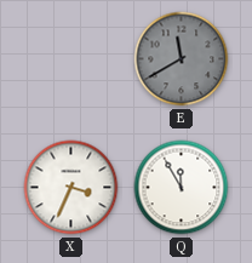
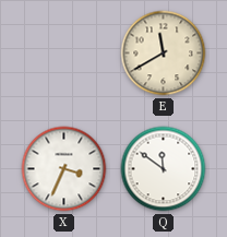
E dial: grey -> cream
Q: 11:55 -> 11:51
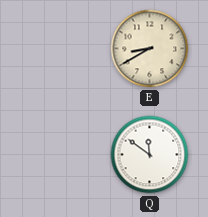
E: 11:40 -> 8:40
X: 3:34 -> none
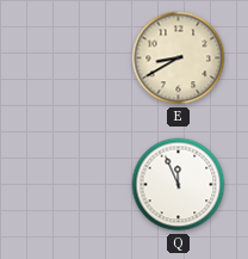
Q: 11:51 -> 11:56
